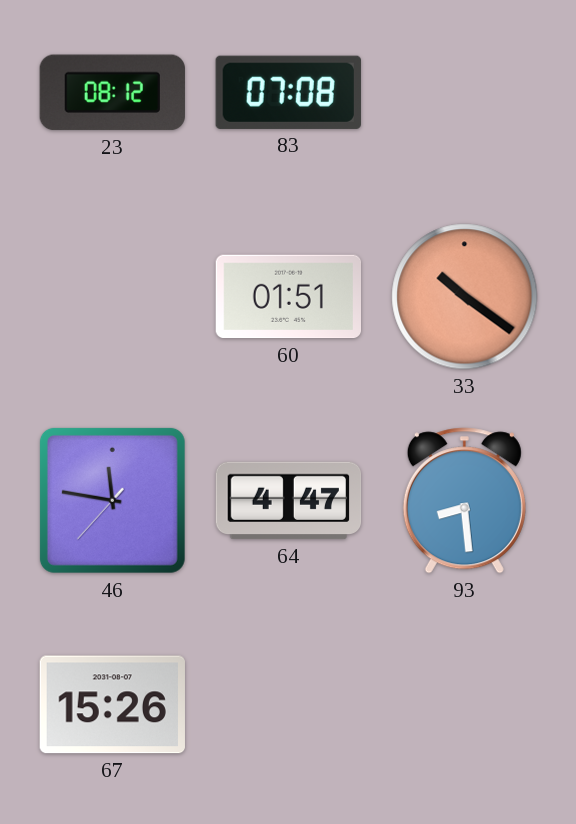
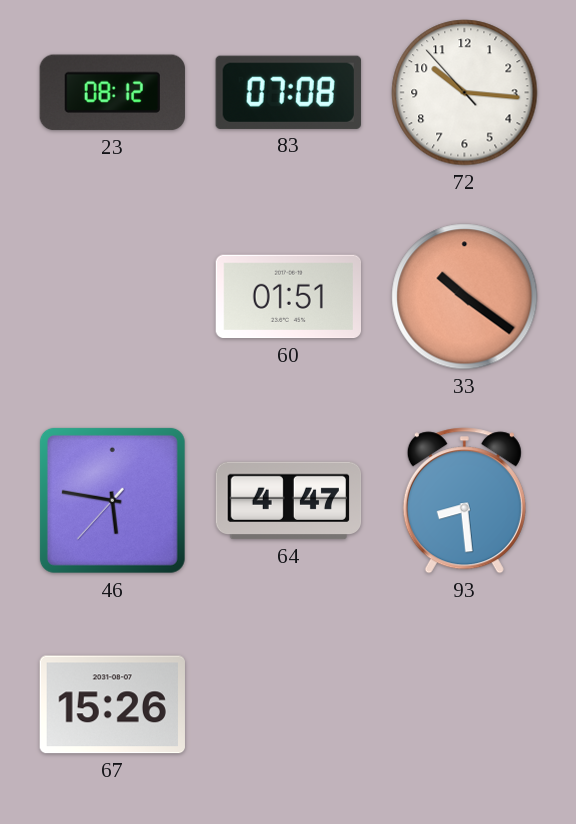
72: none -> 10:15
46: 11:46 -> 5:46
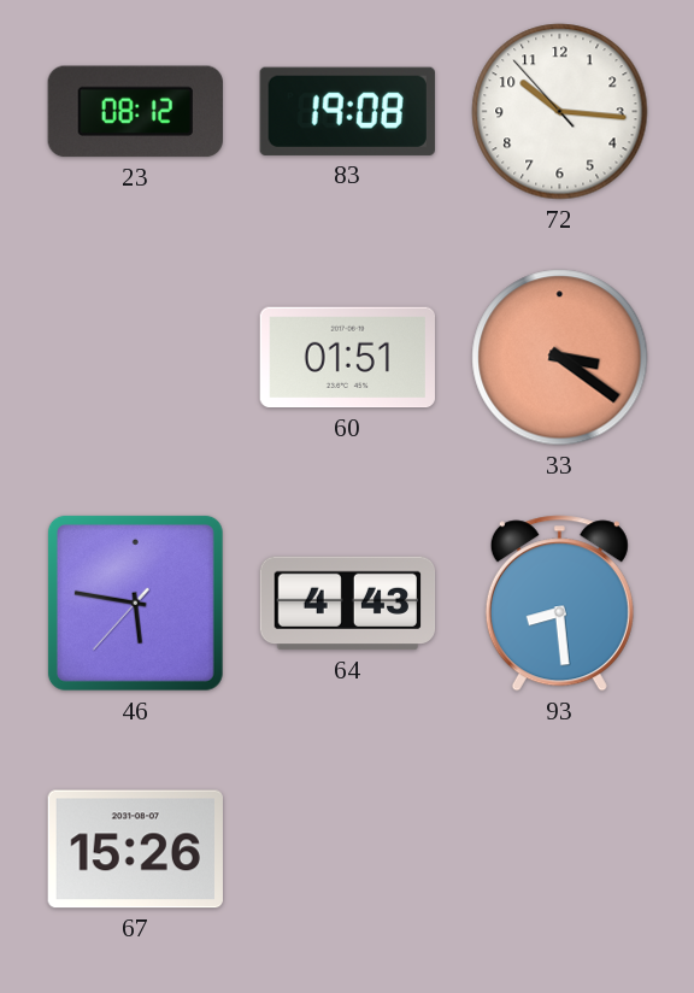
83: 07:08 -> 19:08
33: 10:21 -> 3:21
64: 4:47 -> 4:43
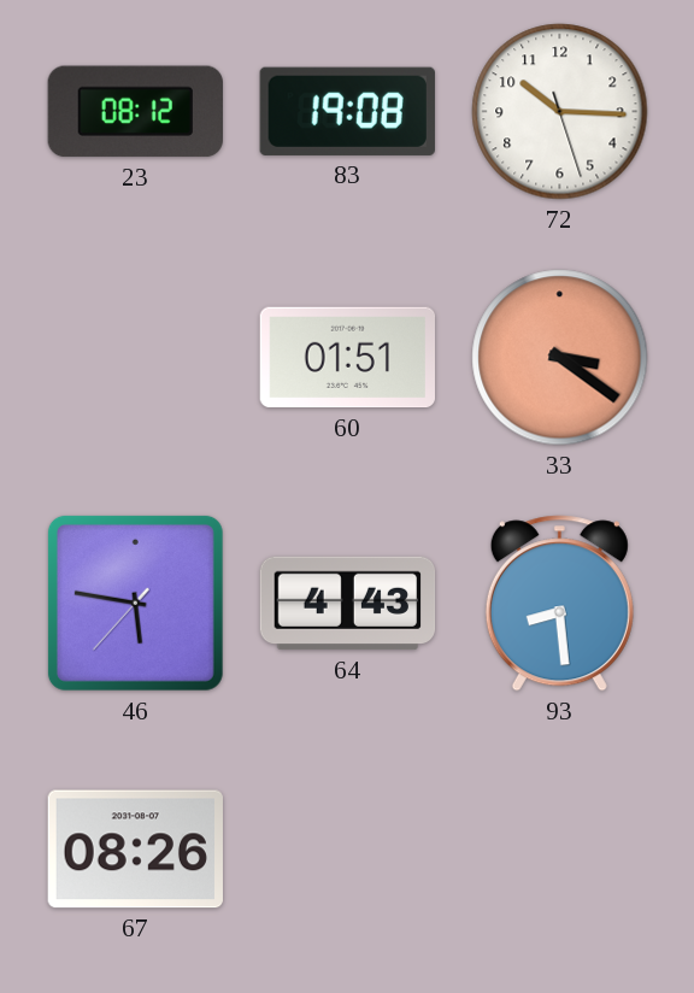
72: 10:15:53 -> 10:15:27
67: 15:26 -> 08:26
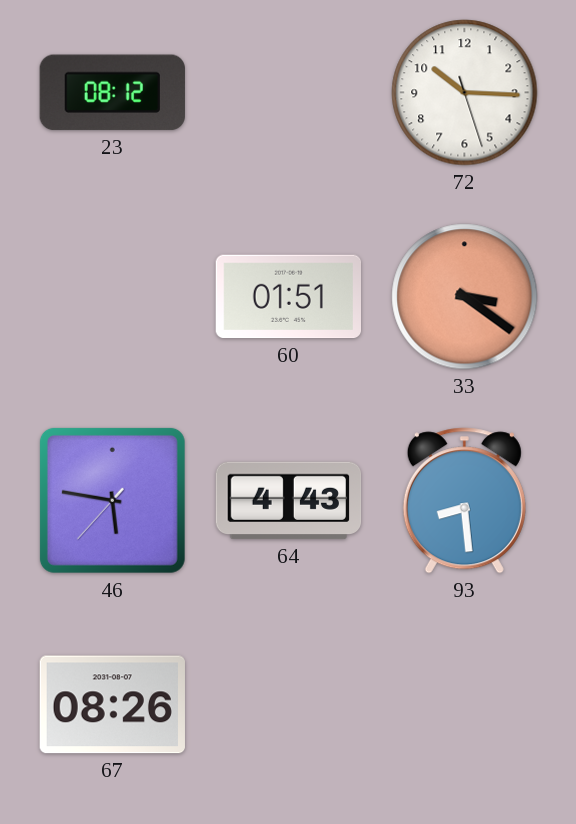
83: 19:08 -> none
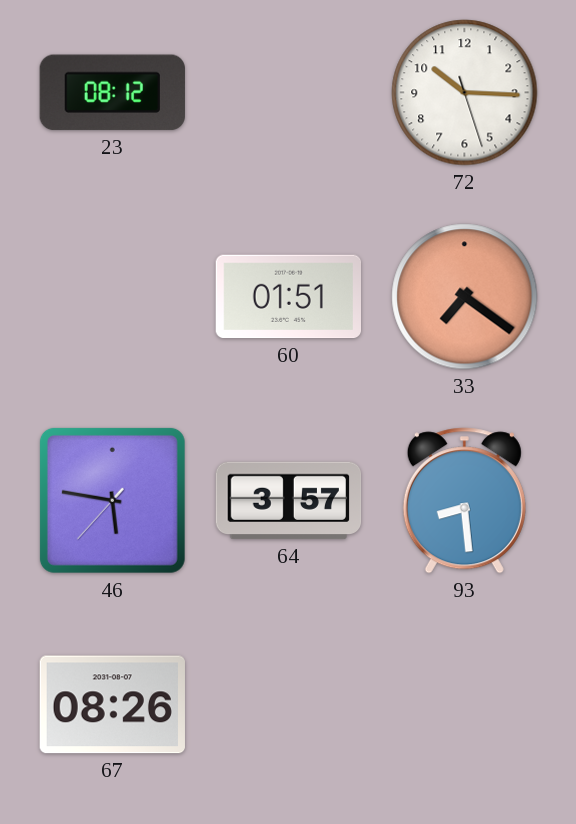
33: 3:21 -> 7:21
64: 4:43 -> 3:57
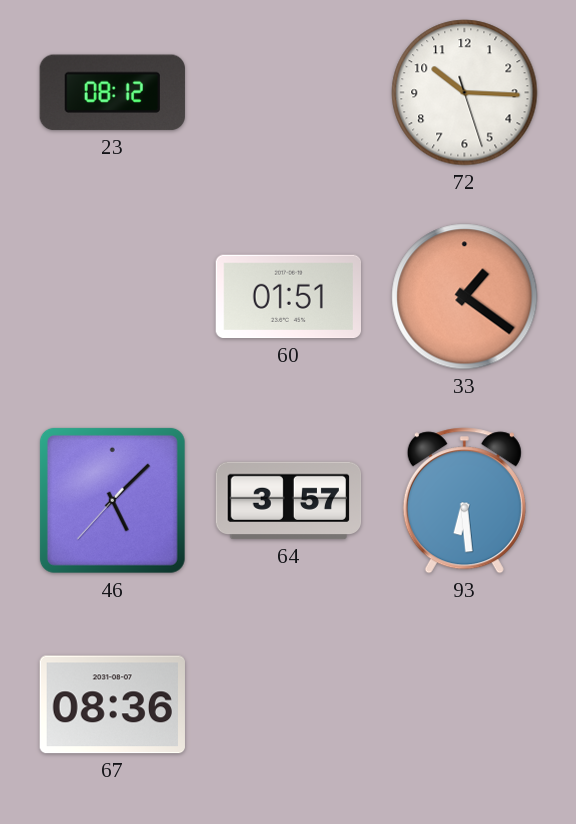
33: 7:21 -> 1:21
46: 5:46 -> 5:07
93: 8:29 -> 6:29
67: 08:26 -> 08:36
